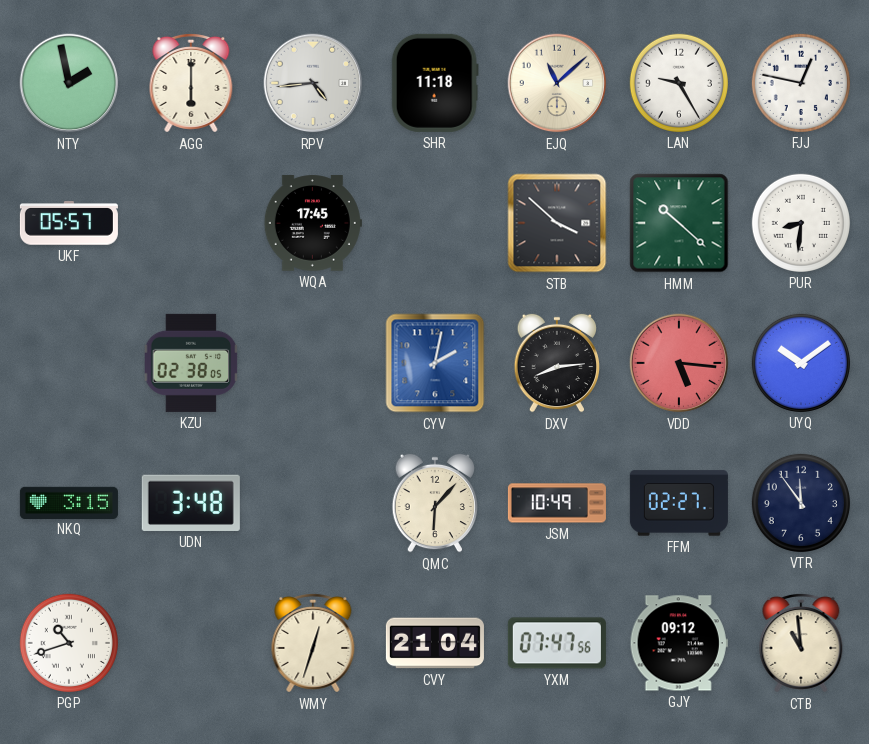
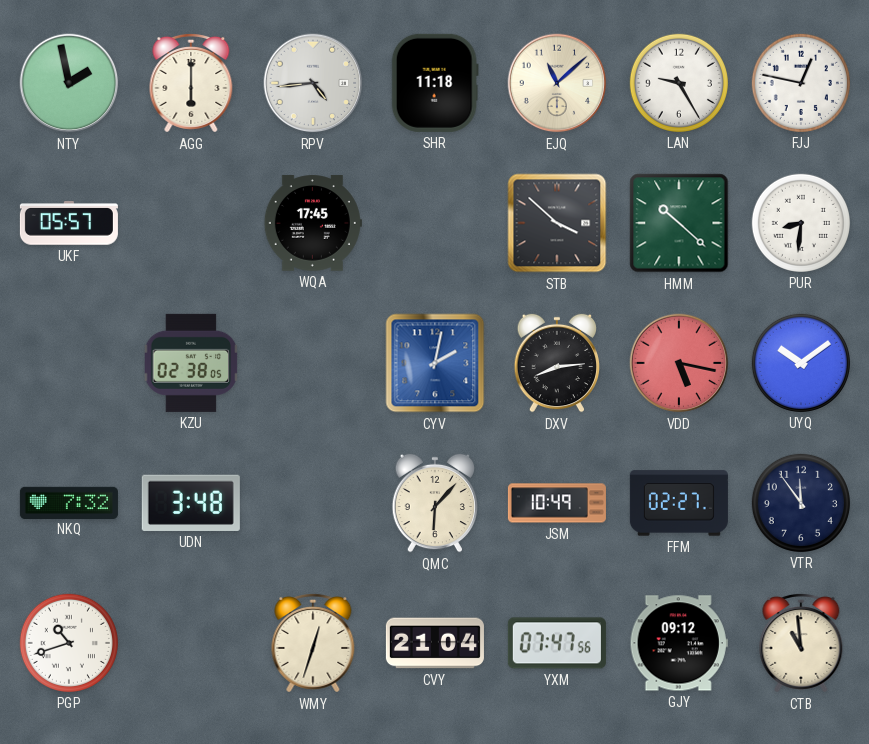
VDD: 5:16 -> 5:17
NKQ: 3:15 -> 7:32
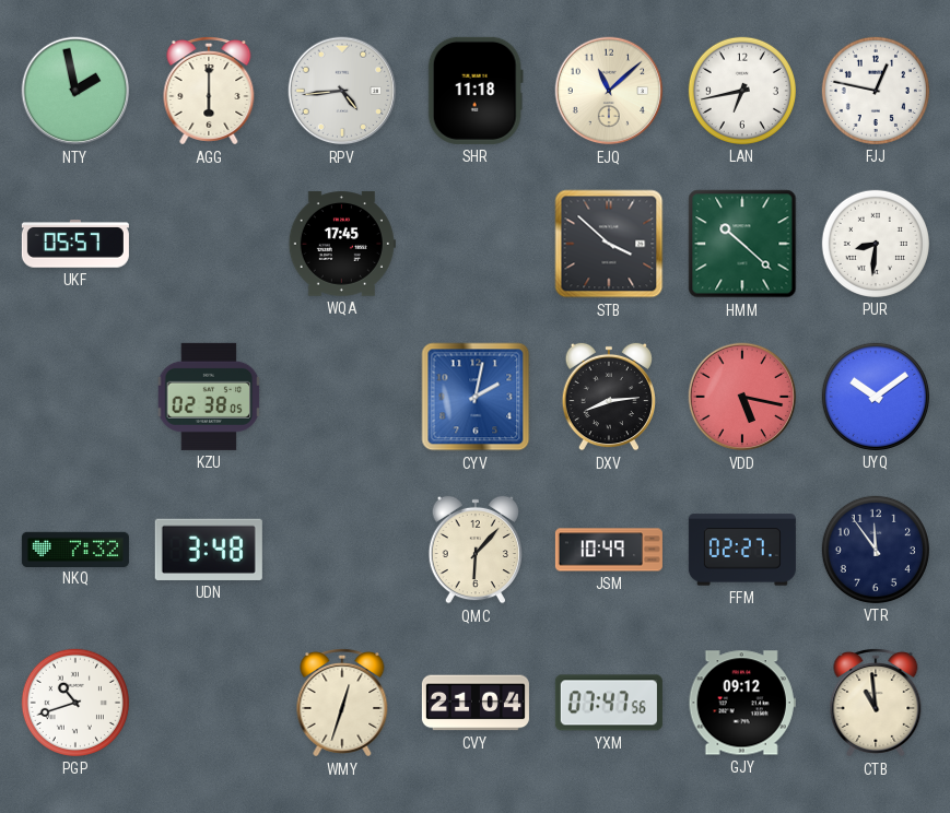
LAN: 9:25 -> 6:43
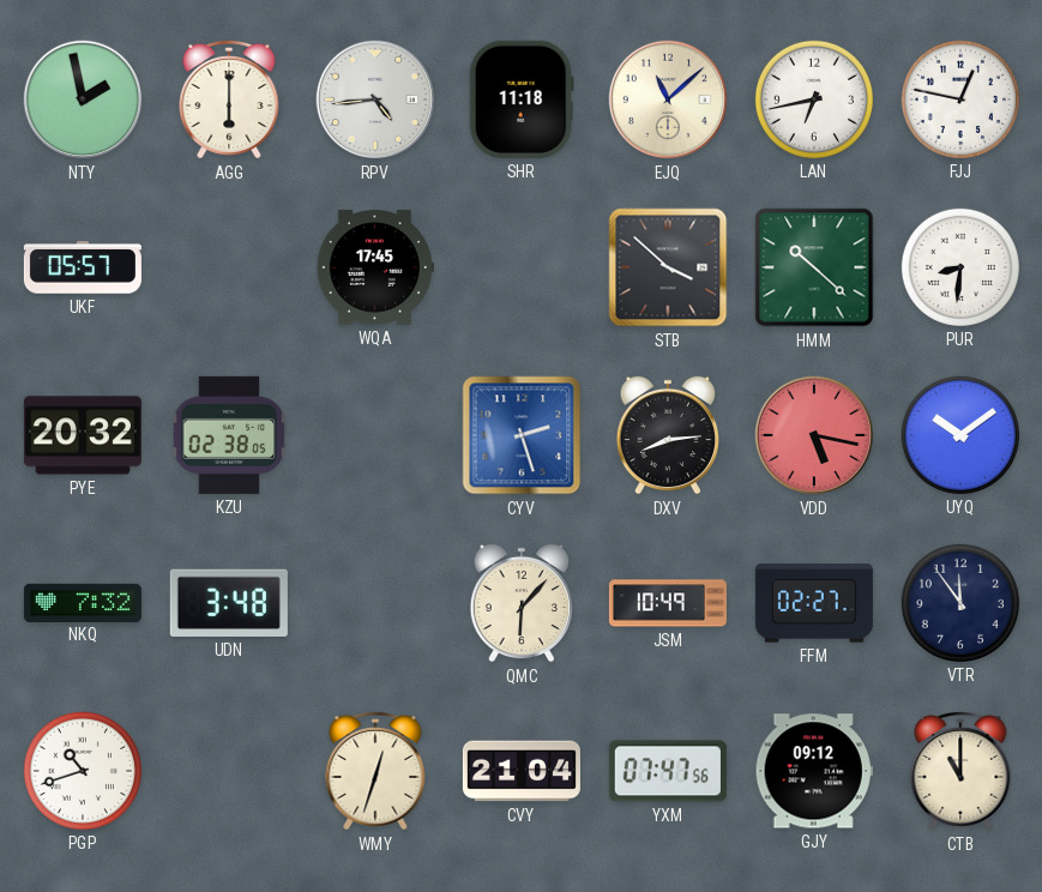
PYE: none -> 20:32
CYV: 2:02 -> 2:27
CTB: 10:59 -> 11:00
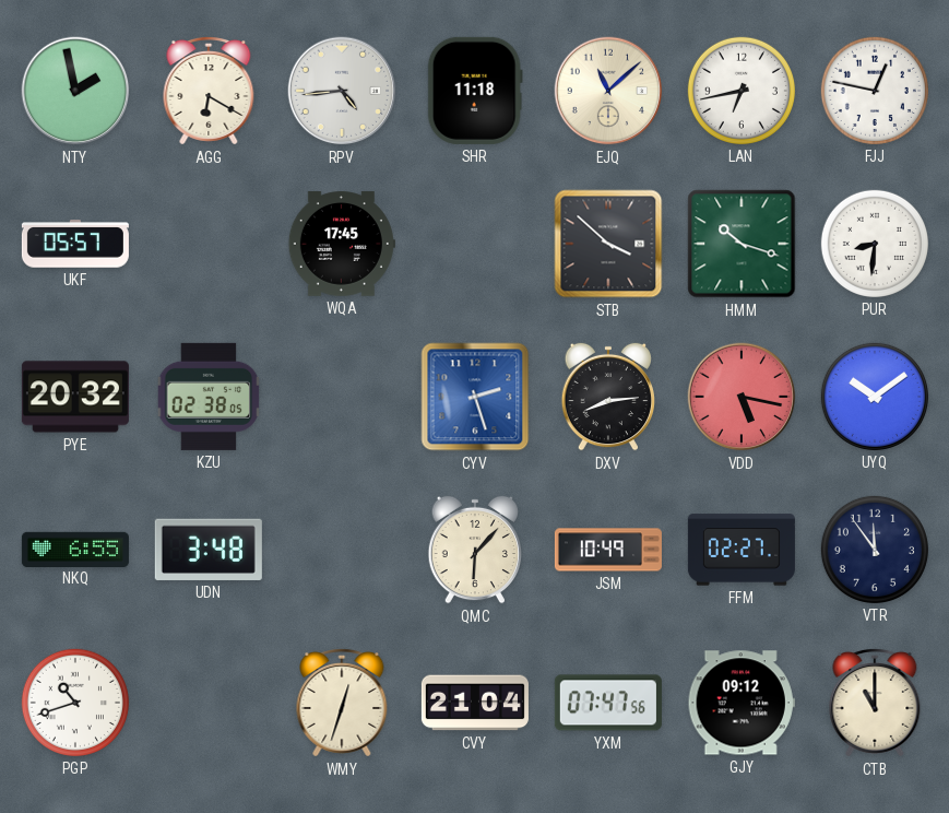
AGG: 6:00 -> 6:20
HMM: 10:22 -> 10:18
NKQ: 7:32 -> 6:55
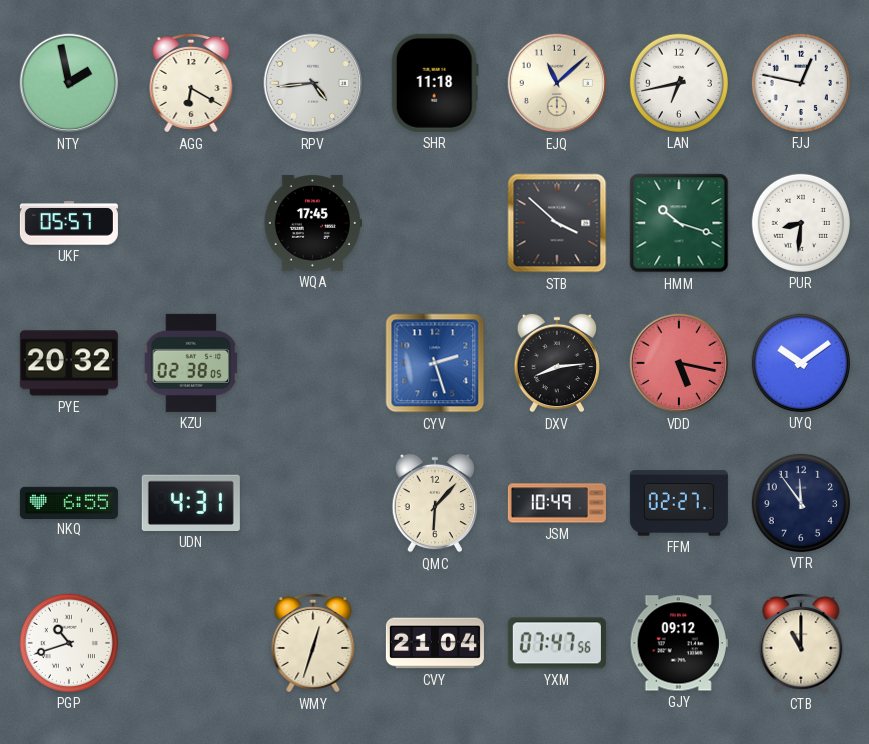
UDN: 3:48 -> 4:31
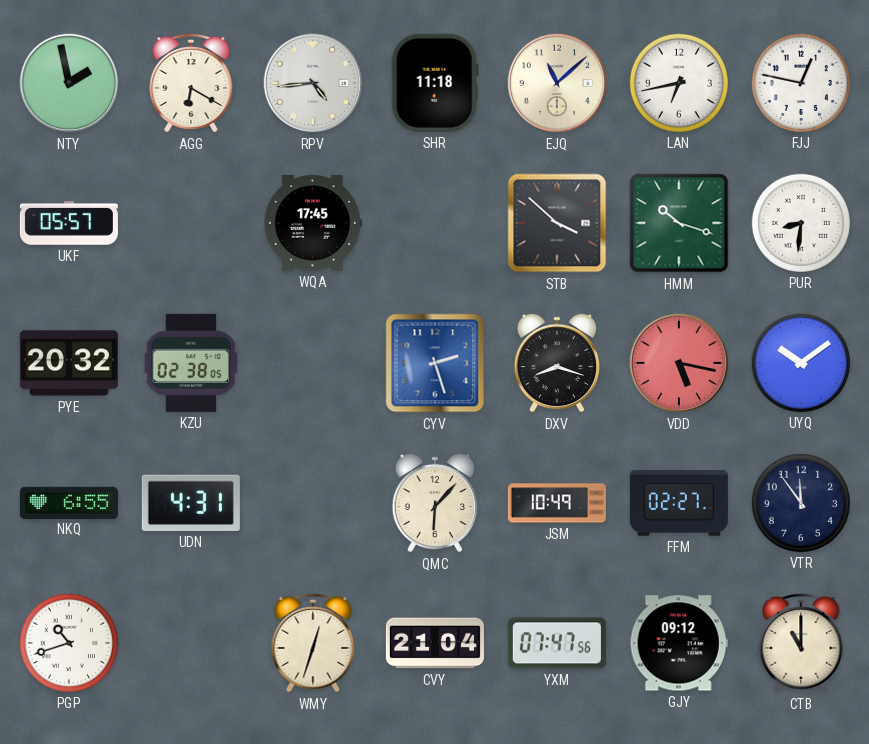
DXV: 8:14 -> 8:18
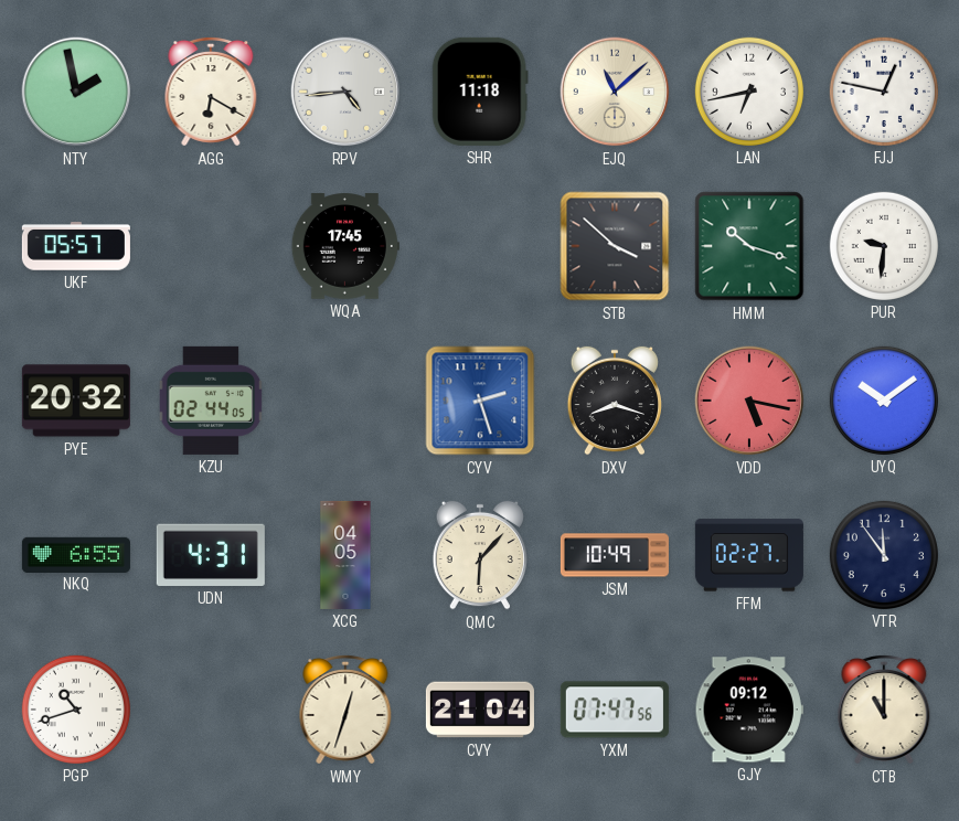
PUR: 8:31 -> 9:31
KZU: 02:38 -> 02:44
XCG: none -> 04:05
